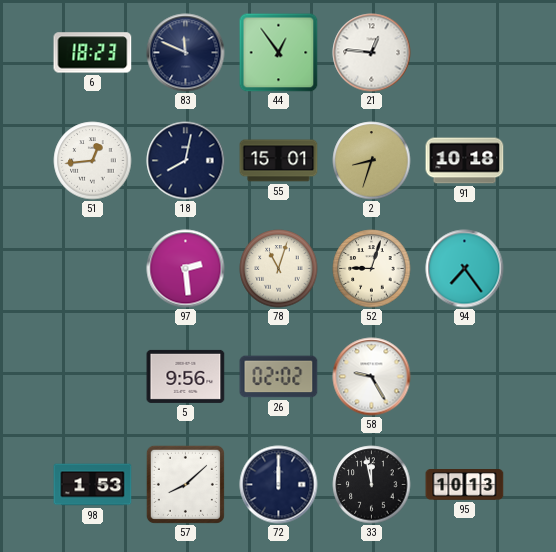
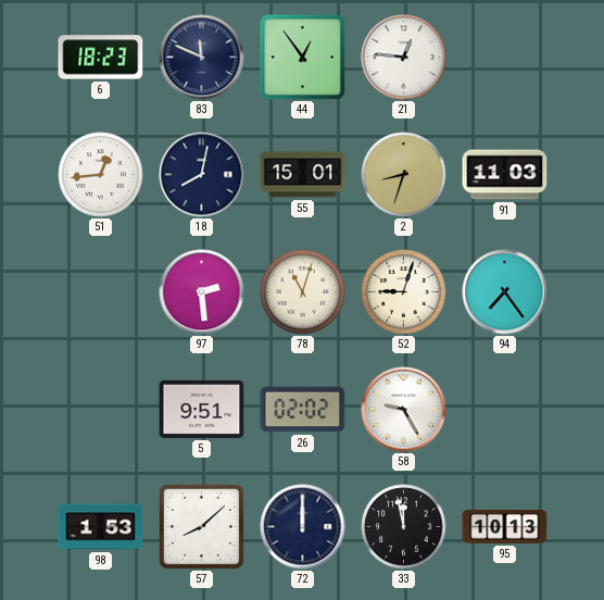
91: 10:18 -> 11:03
5: 9:56 -> 9:51
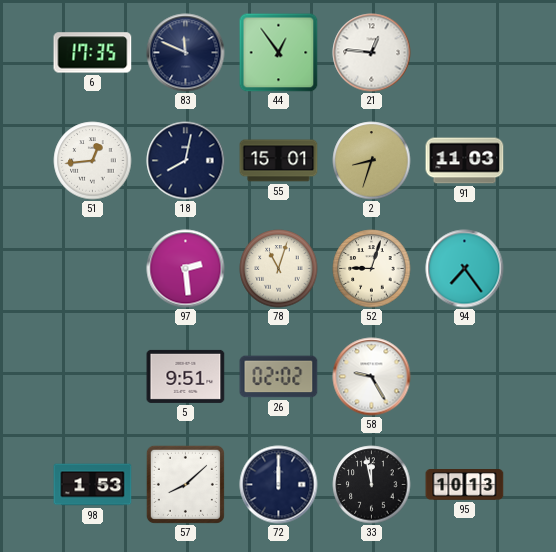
6: 18:23 -> 17:35
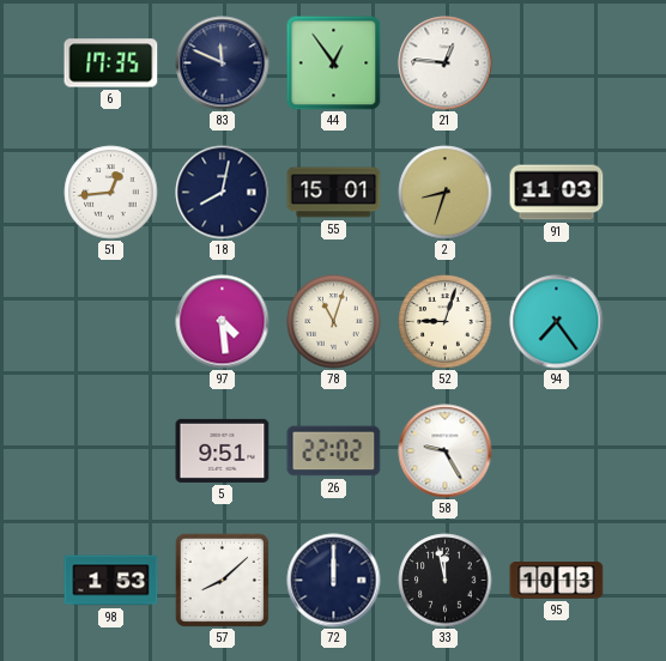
97: 2:29 -> 4:29
26: 02:02 -> 22:02
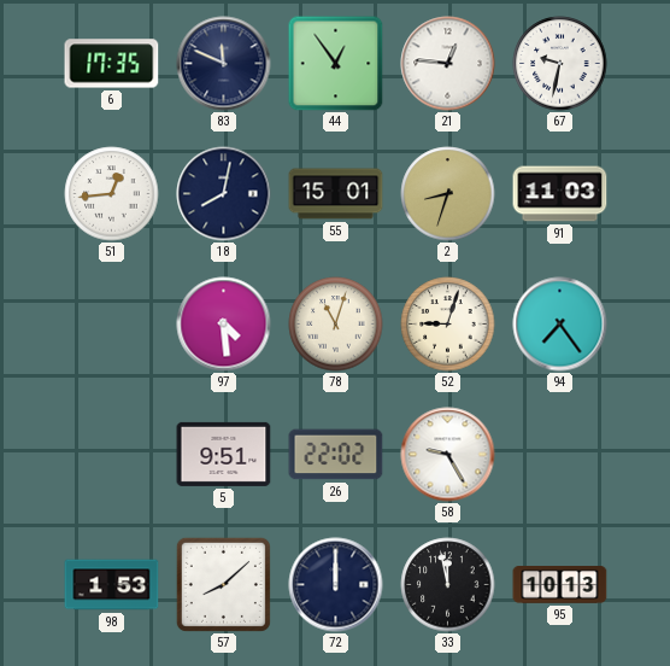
67: none -> 9:32
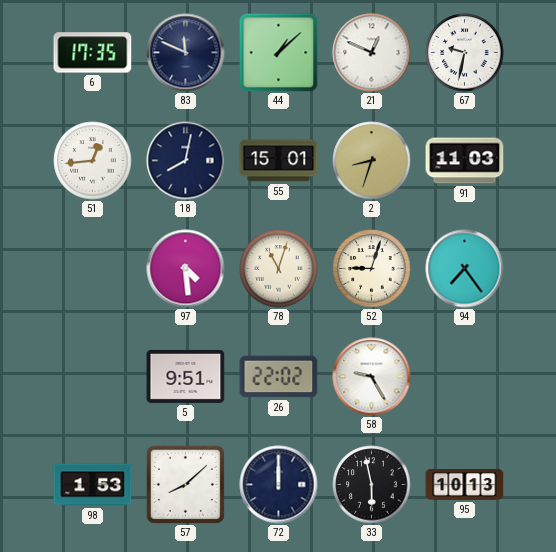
44: 12:54 -> 1:08
21: 12:46 -> 12:49
33: 11:58 -> 5:58
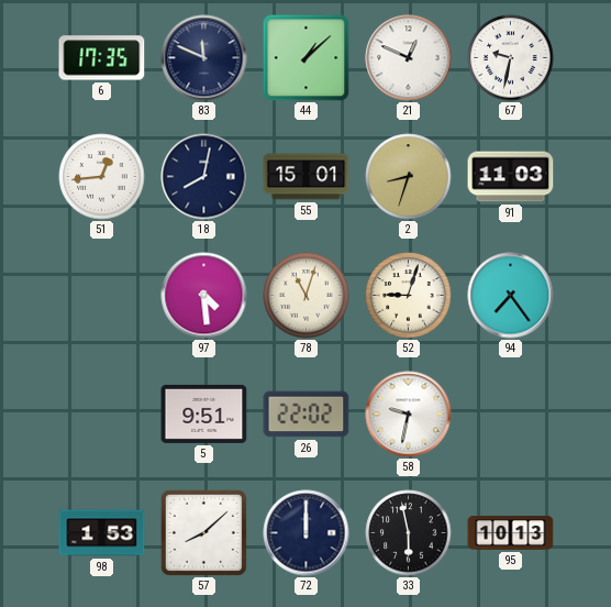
58: 9:25 -> 9:32
